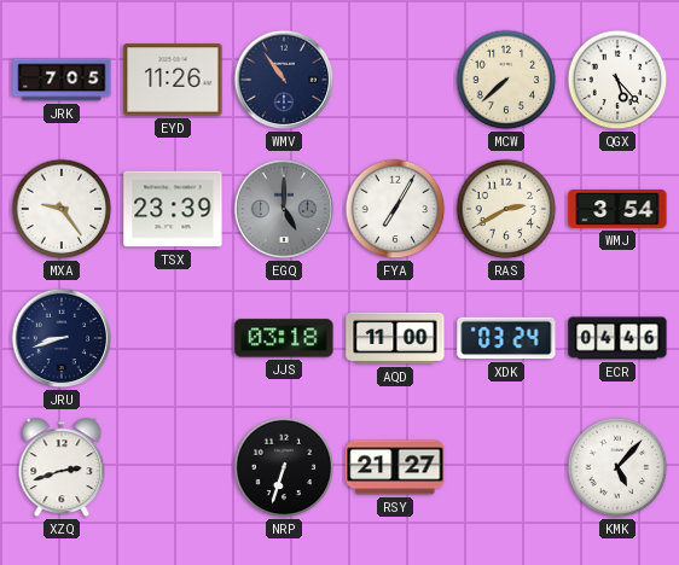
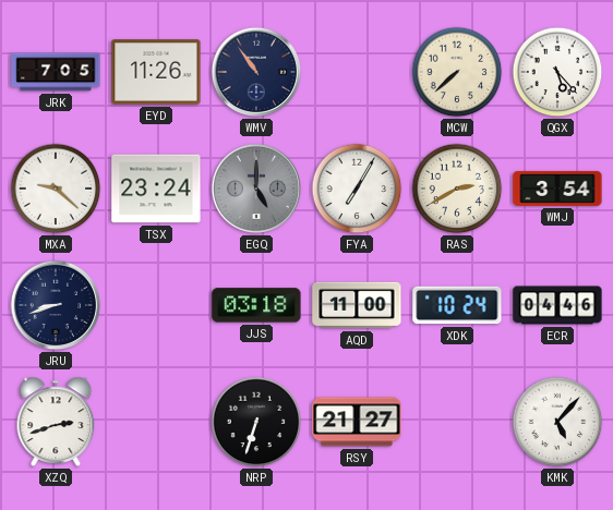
MXA: 9:24 -> 9:22
TSX: 23:39 -> 23:24
XDK: 03:24 -> 10:24
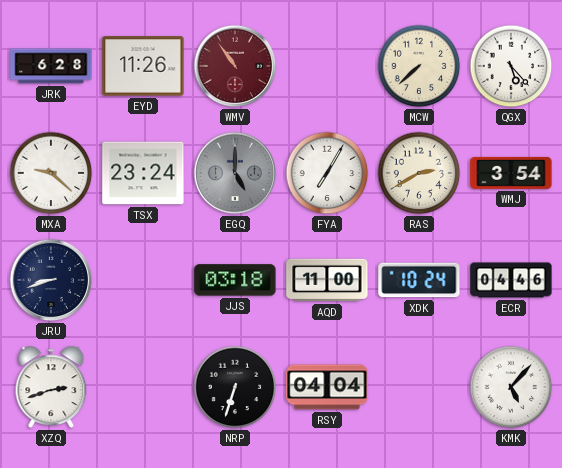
JRK: 7:05 -> 6:28
WMV dial: navy -> burgundy
RSY: 21:27 -> 04:04
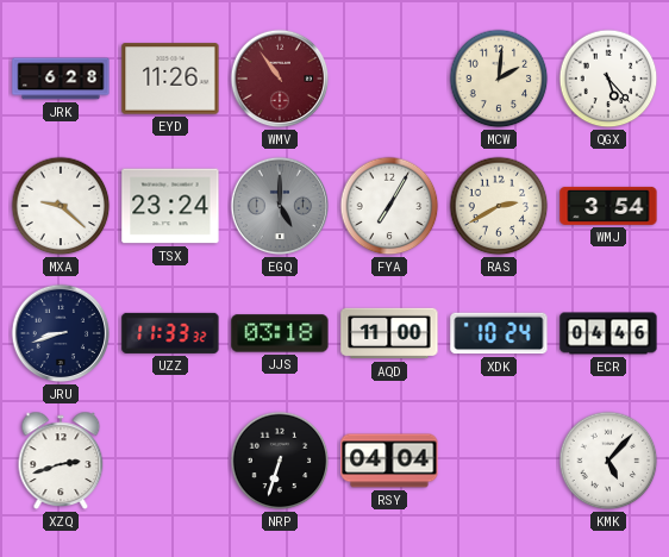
MCW: 7:38 -> 2:01
UZZ: none -> 11:33
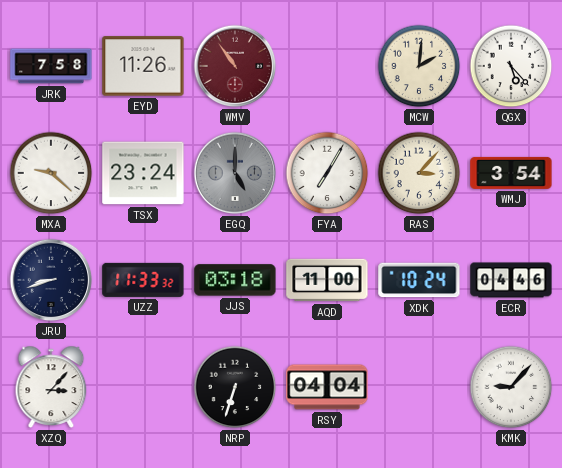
JRK: 6:28 -> 7:58
RAS: 2:40 -> 3:07
XZQ: 2:42 -> 3:07
KMK: 5:07 -> 9:07
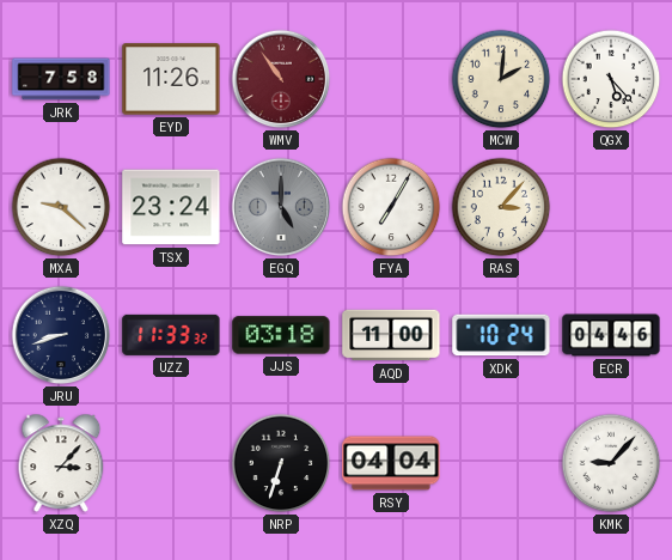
WMJ: 3:54 -> none
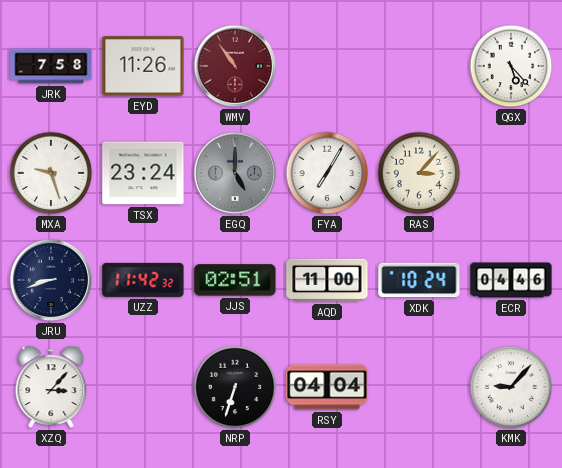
MCW: 2:01 -> none
MXA: 9:22 -> 9:27
UZZ: 11:33 -> 11:42
JJS: 03:18 -> 02:51
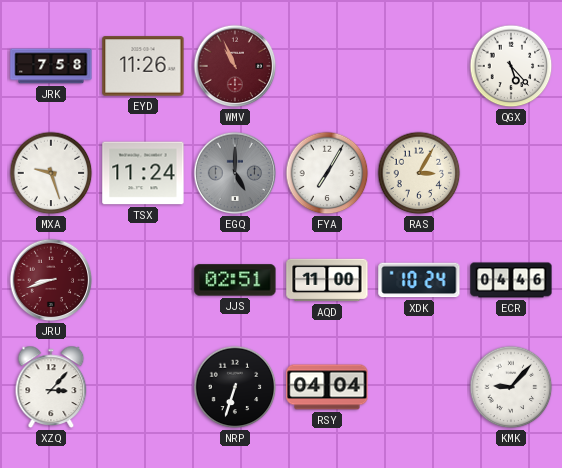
WMV: 10:54 -> 10:56
TSX: 23:24 -> 11:24
RAS: 3:07 -> 3:05
JRU dial: navy -> burgundy
UZZ: 11:42 -> none
